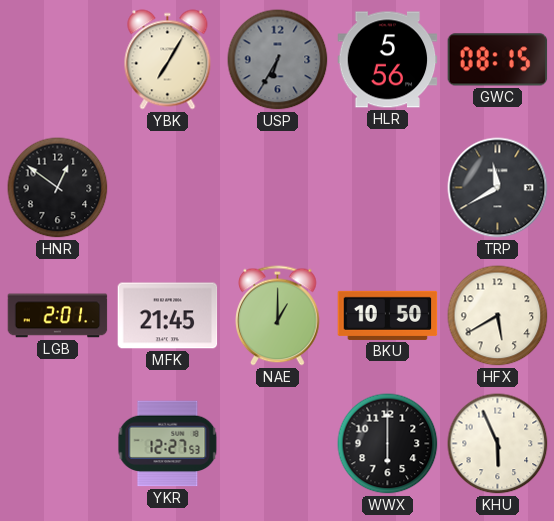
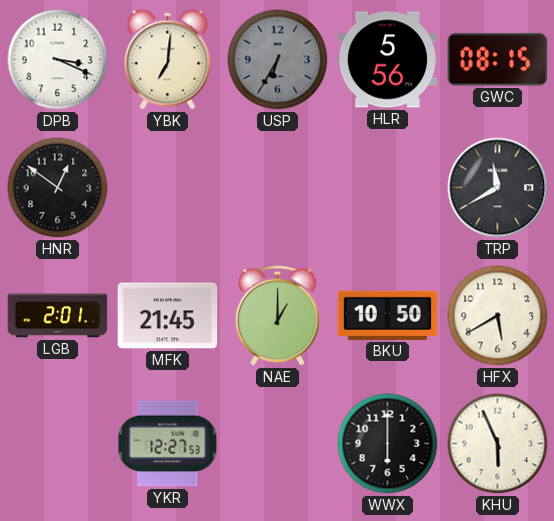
DPB: none -> 3:19
YBK: 7:05 -> 7:01
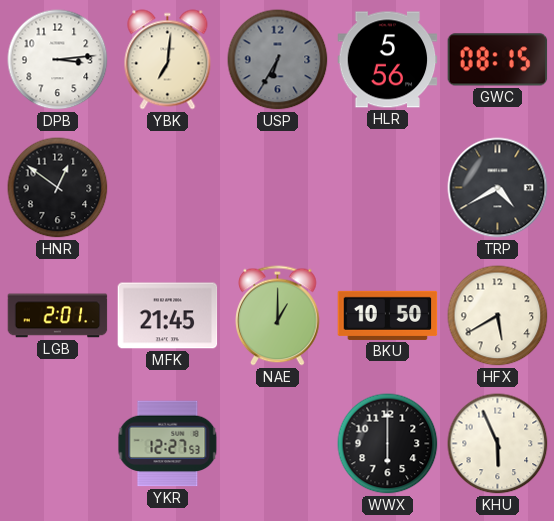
DPB: 3:19 -> 3:14
TRP: 11:40 -> 4:40
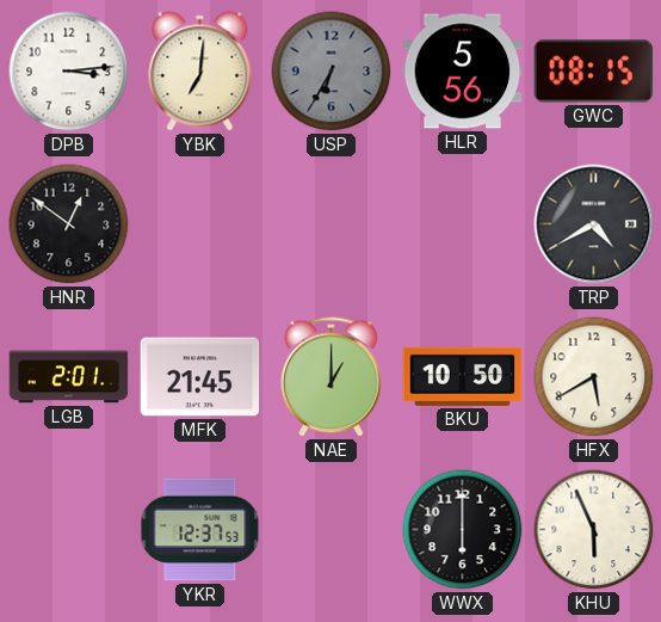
YKR: 12:27 -> 12:37
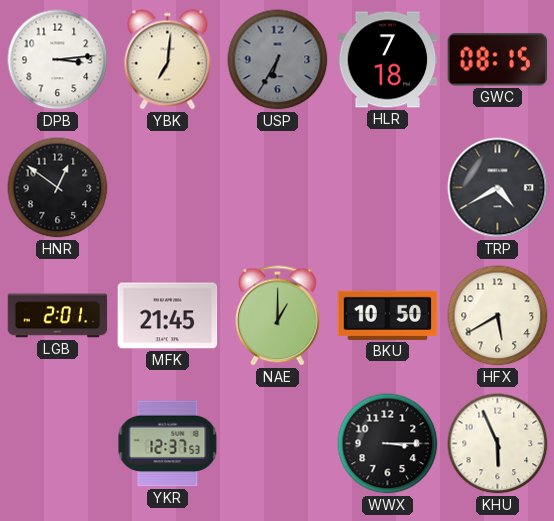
HLR: 5:56 -> 7:18
WWX: 6:00 -> 3:15
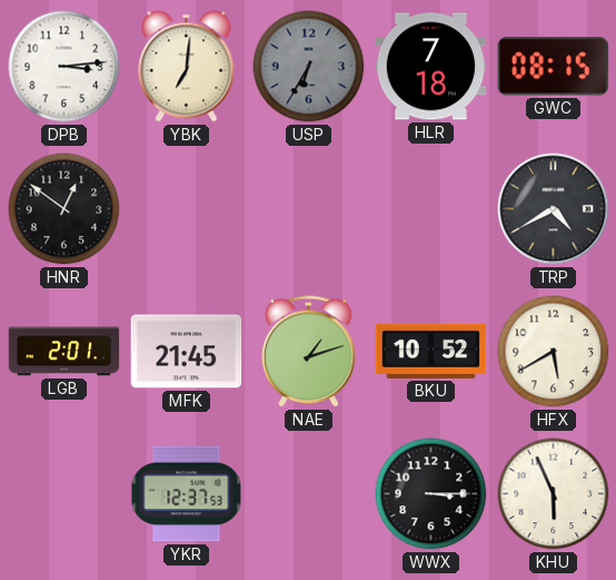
NAE: 1:00 -> 1:12
BKU: 10:50 -> 10:52
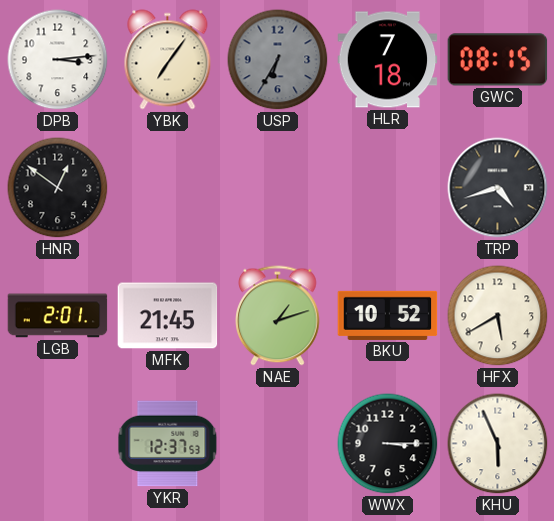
YBK: 7:01 -> 7:06
TRP: 4:40 -> 4:42
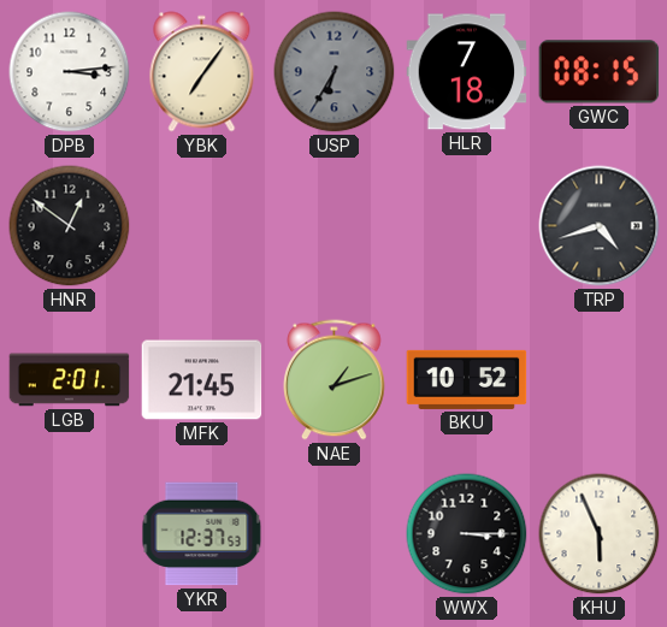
HFX: 5:40 -> none
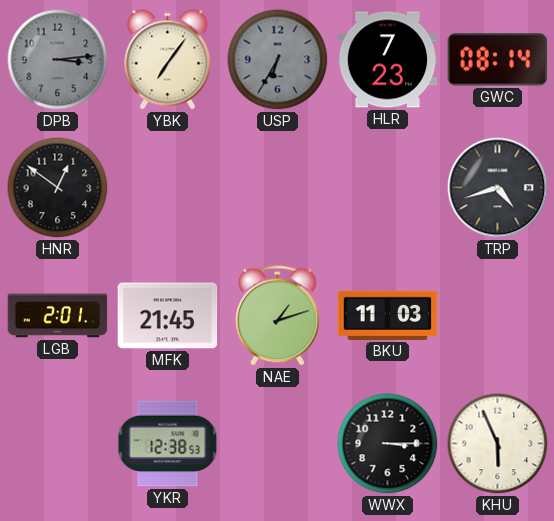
DPB dial: white -> grey
HLR: 7:18 -> 7:23
GWC: 08:15 -> 08:14
BKU: 10:52 -> 11:03
YKR: 12:37 -> 12:38
